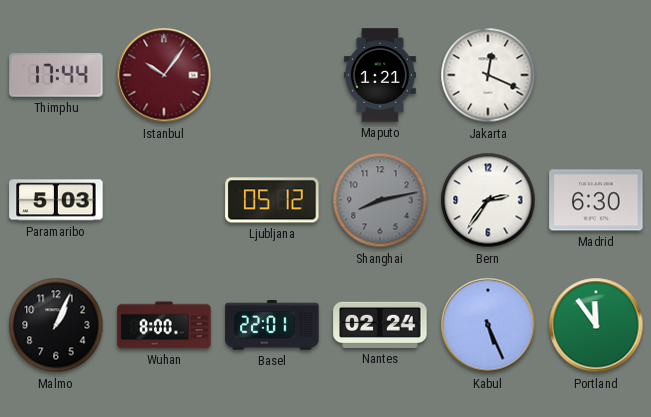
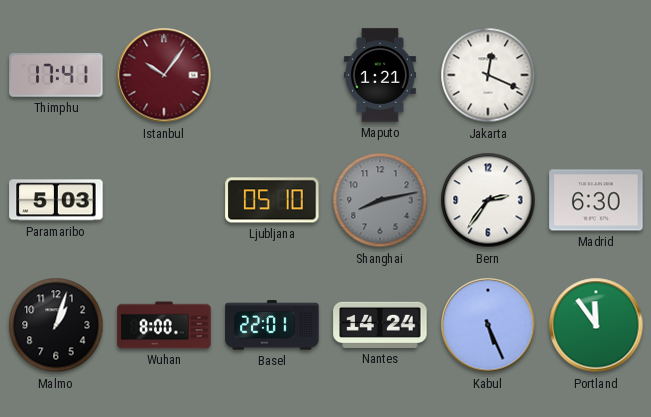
Thimphu: 17:44 -> 17:41
Ljubljana: 05:12 -> 05:10
Malmo: 1:04 -> 1:03
Nantes: 02:24 -> 14:24
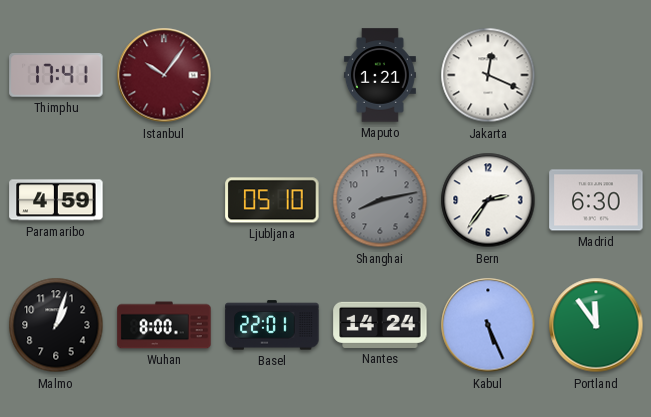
Paramaribo: 5:03 -> 4:59
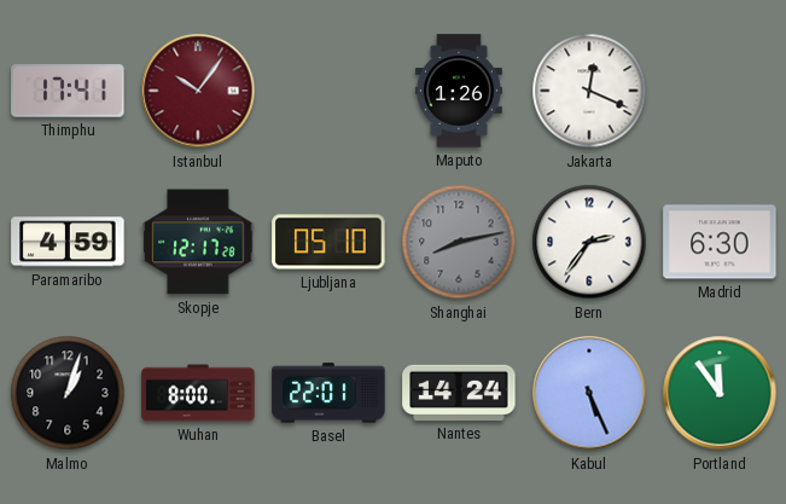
Maputo: 1:21 -> 1:26
Skopje: none -> 12:17
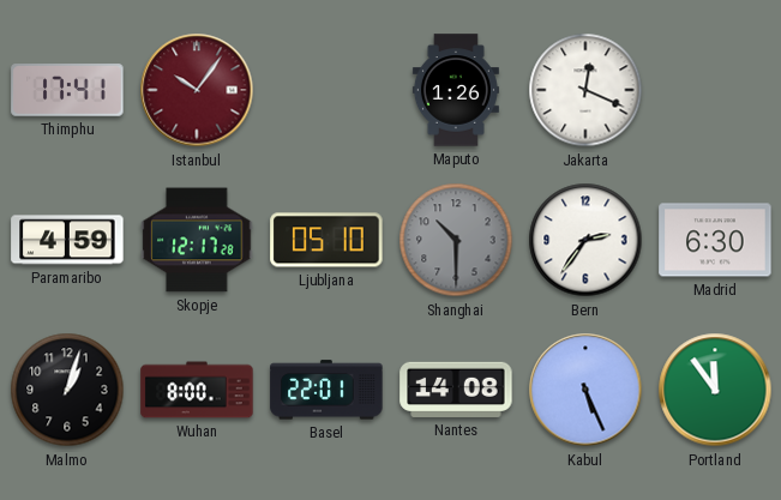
Shanghai: 8:13 -> 10:30
Nantes: 14:24 -> 14:08
